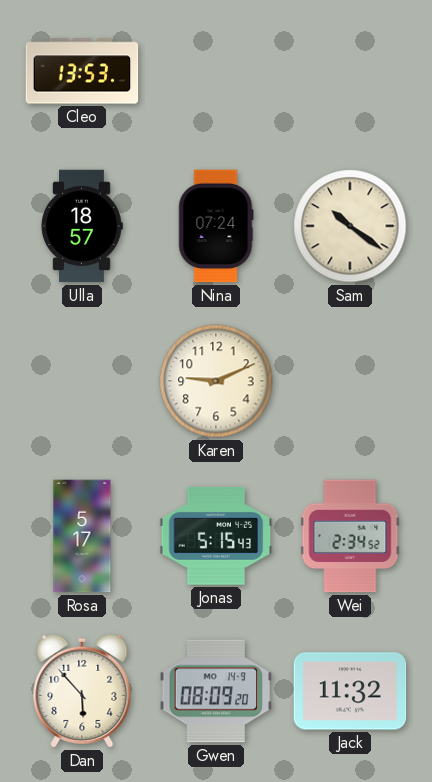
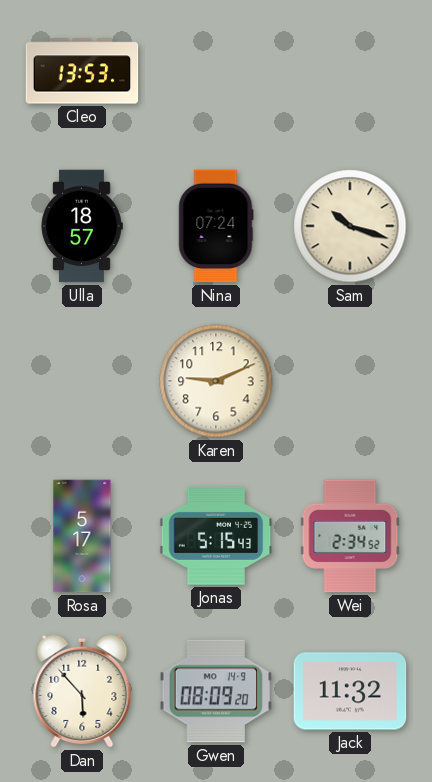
Sam: 10:21 -> 10:18
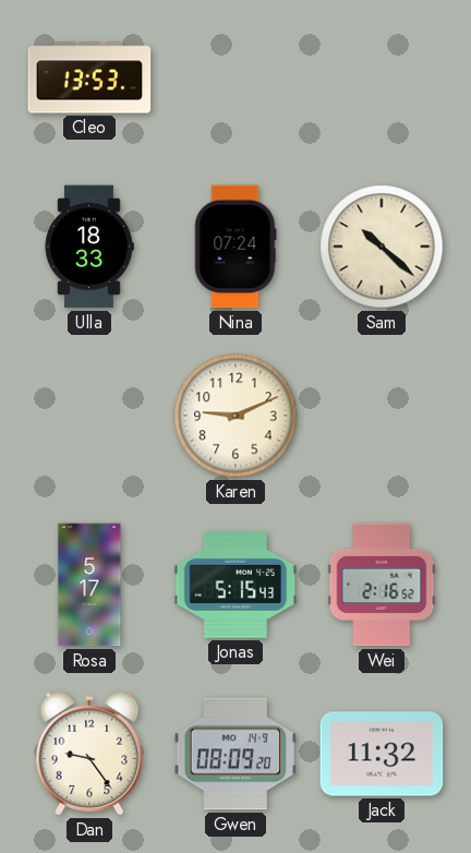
Ulla: 18:57 -> 18:33
Sam: 10:18 -> 10:22
Wei: 2:34 -> 2:16
Dan: 5:53 -> 9:24
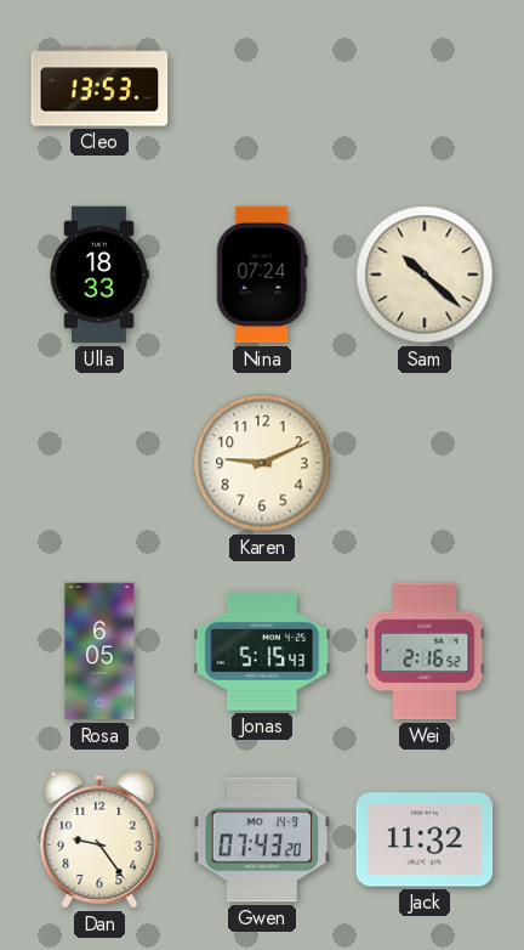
Rosa: 5:17 -> 6:05
Gwen: 08:09 -> 07:43
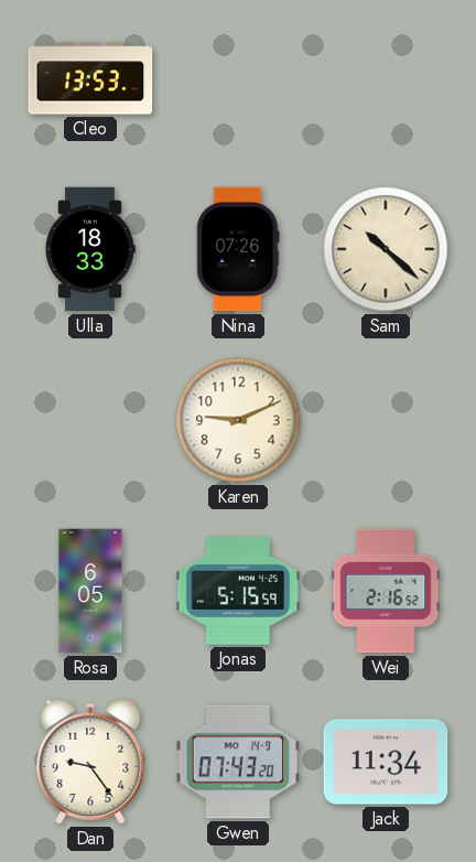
Nina: 07:24 -> 07:26
Jonas: 5:15:43 -> 5:15:59
Jack: 11:32 -> 11:34
